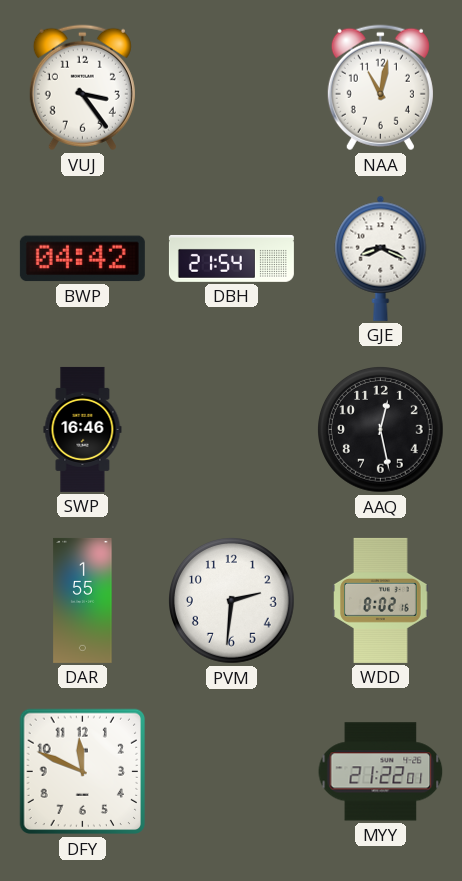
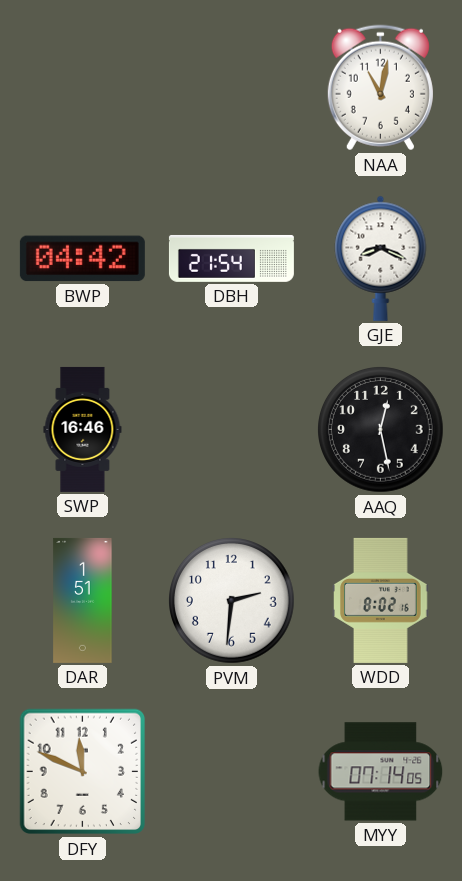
VUJ: 3:24 -> none
DAR: 1:55 -> 1:51
MYY: 21:22 -> 07:14
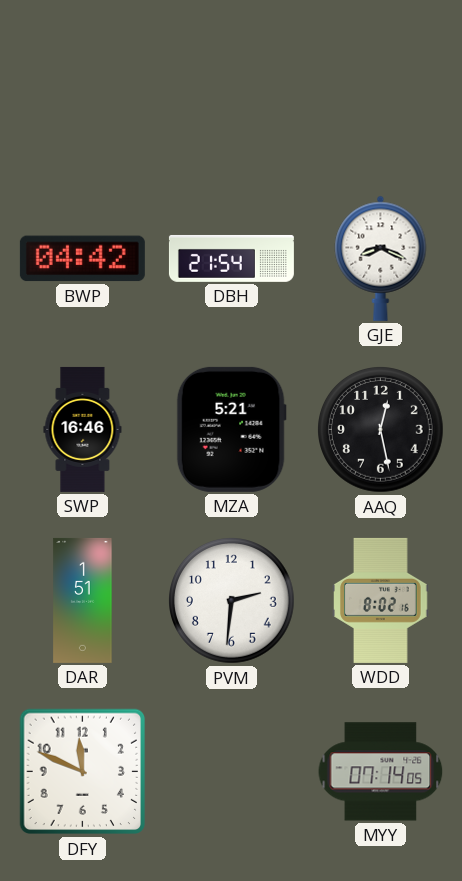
NAA: 11:02 -> none
MZA: none -> 5:21
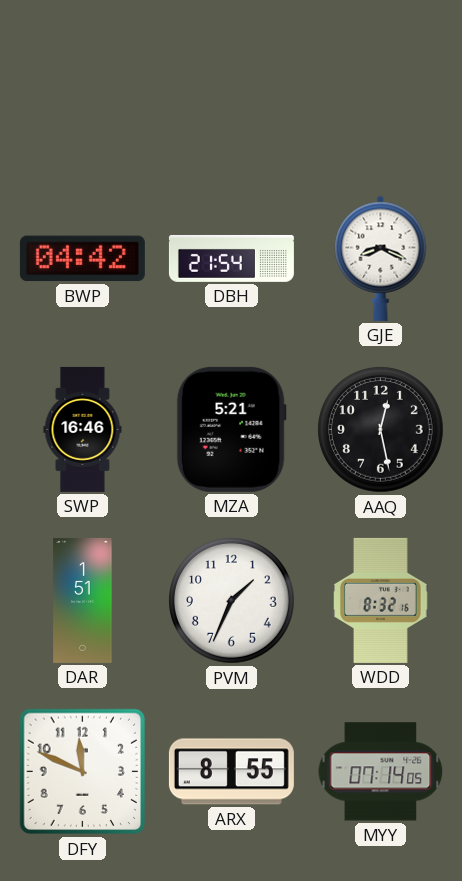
PVM: 2:31 -> 1:34
WDD: 8:02 -> 8:32
ARX: none -> 8:55
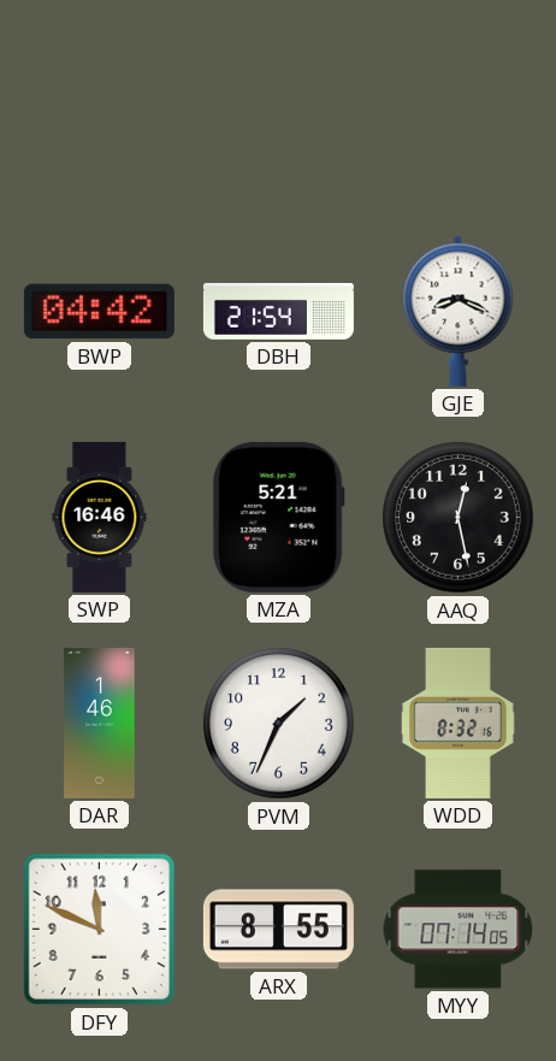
DAR: 1:51 -> 1:46
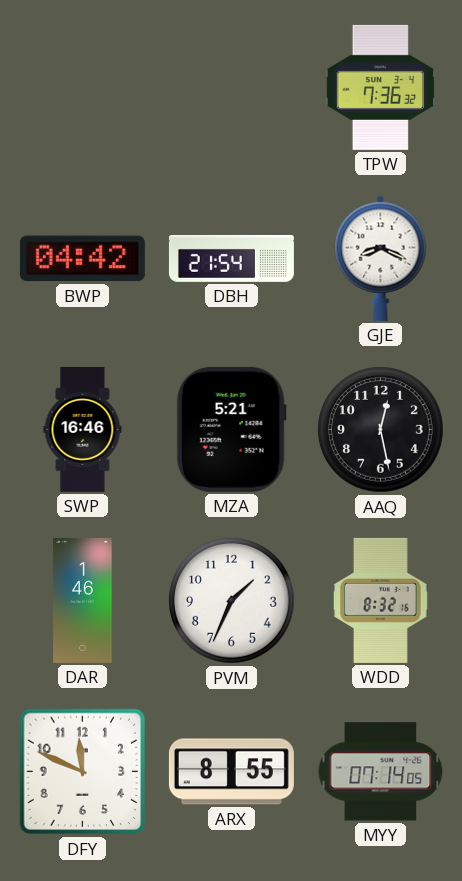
TPW: none -> 7:36
